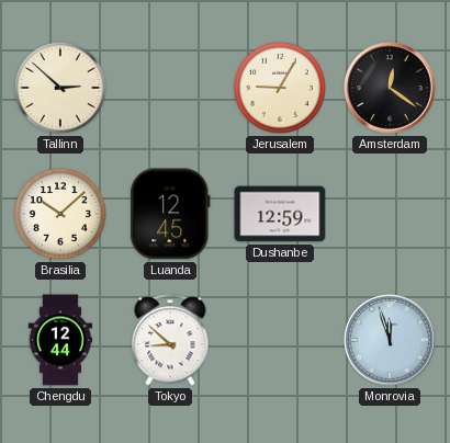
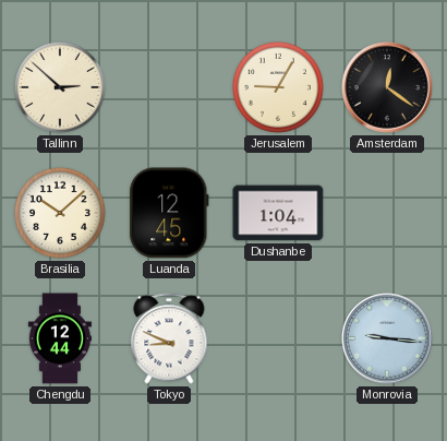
Dushanbe: 12:59 -> 1:04
Tokyo: 8:52 -> 8:49
Monrovia: 11:57 -> 9:16
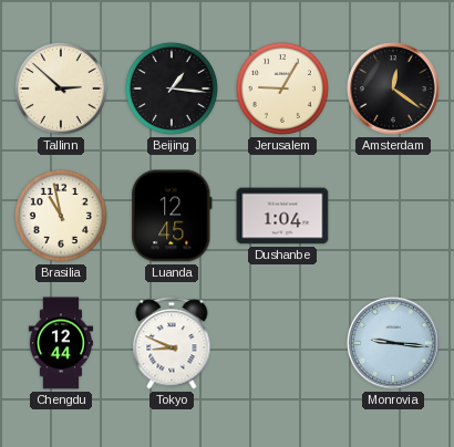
Beijing: none -> 1:16
Brasilia: 10:08 -> 10:58
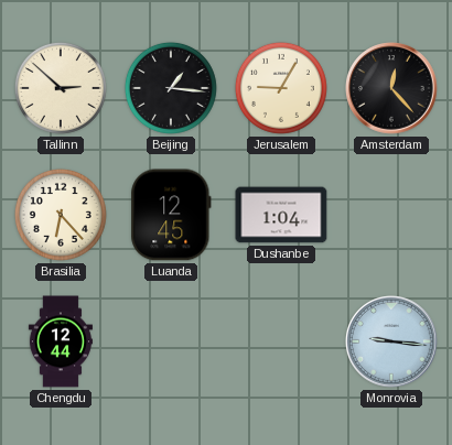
Amsterdam: 12:21 -> 12:23
Brasilia: 10:58 -> 6:23
Tokyo: 8:49 -> none
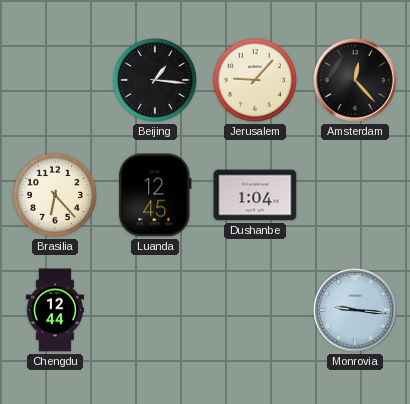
Tallinn: 2:52 -> none
Jerusalem: 9:05 -> 9:07
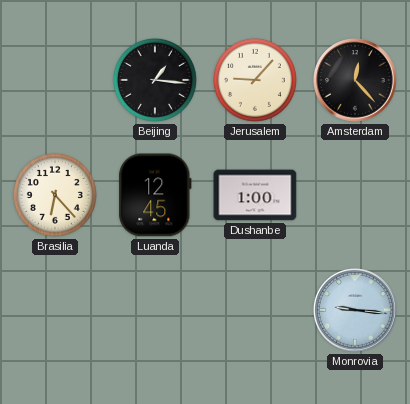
Dushanbe: 1:04 -> 1:00
Chengdu: 12:44 -> none
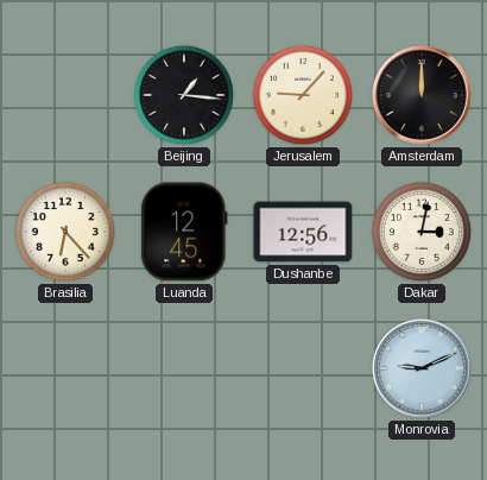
Amsterdam: 12:23 -> 12:00
Dushanbe: 1:00 -> 12:56
Dakar: none -> 3:02
Monrovia: 9:16 -> 9:11
